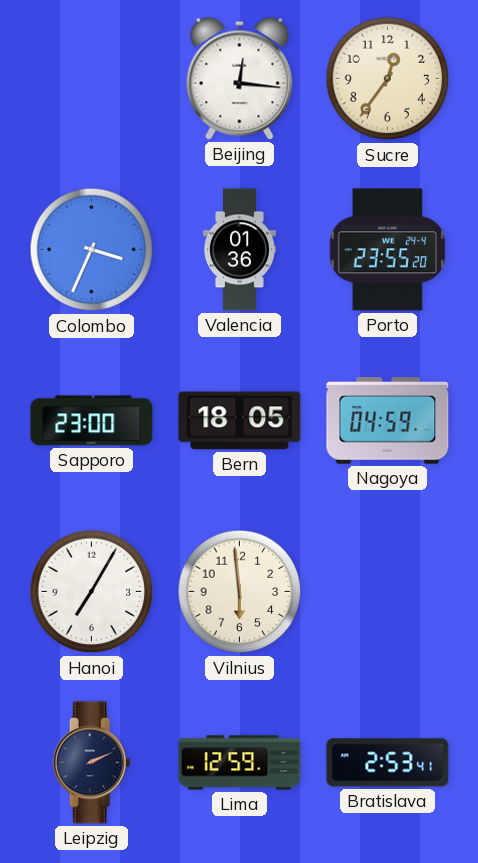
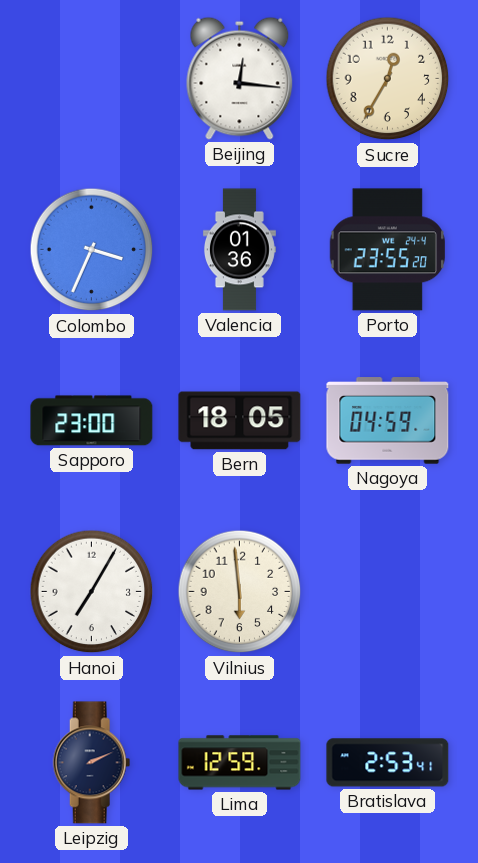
Sucre: 12:36 -> 12:35
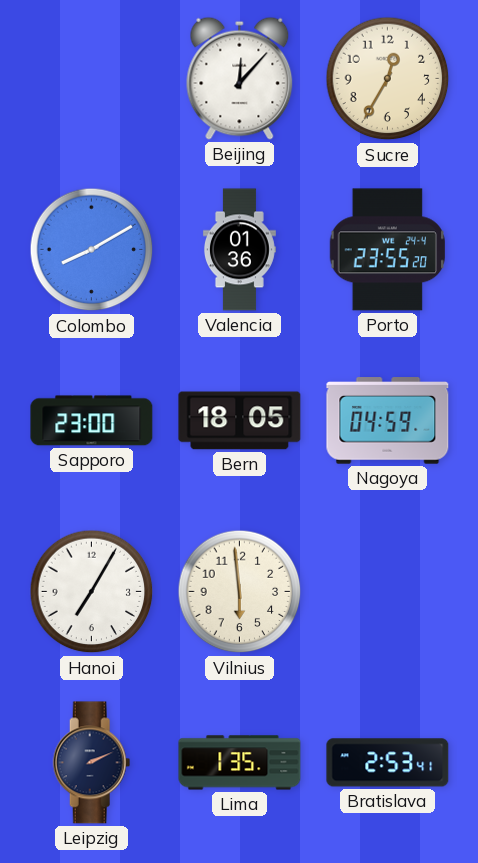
Beijing: 12:16 -> 12:07
Colombo: 3:34 -> 8:10
Lima: 12:59 -> 1:35
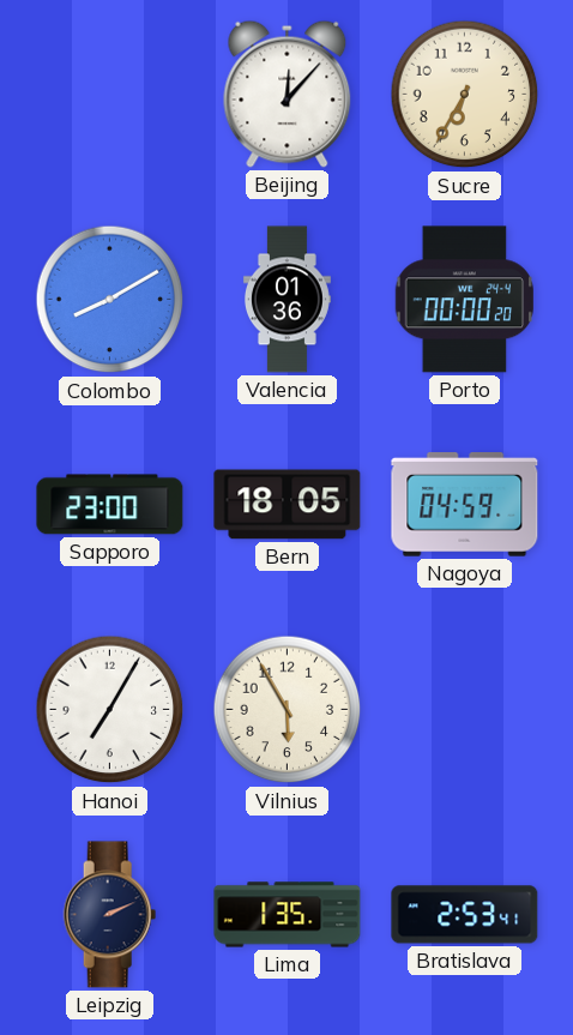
Sucre: 12:35 -> 6:35
Porto: 23:55 -> 00:00
Vilnius: 5:59 -> 5:55
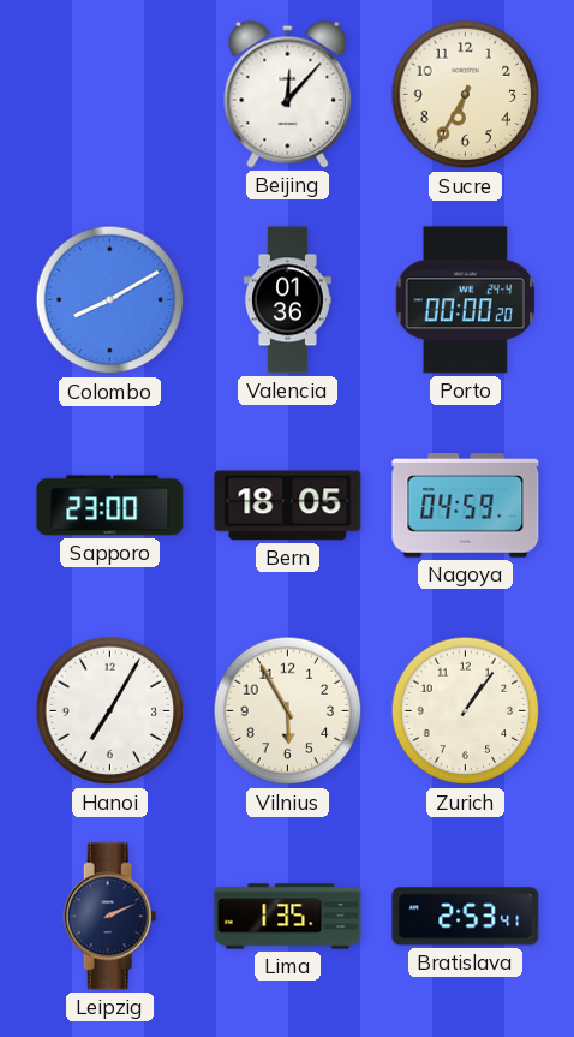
Zurich: none -> 1:06
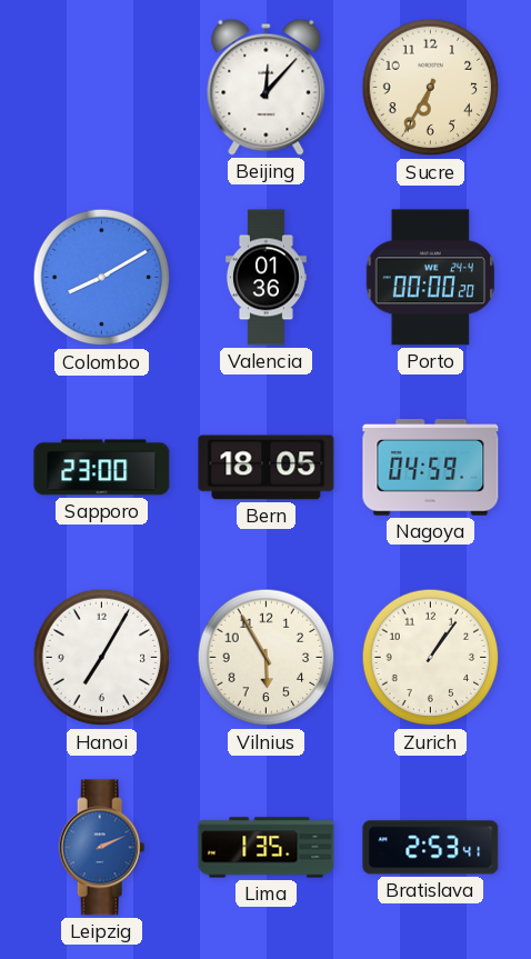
Leipzig dial: navy -> blue
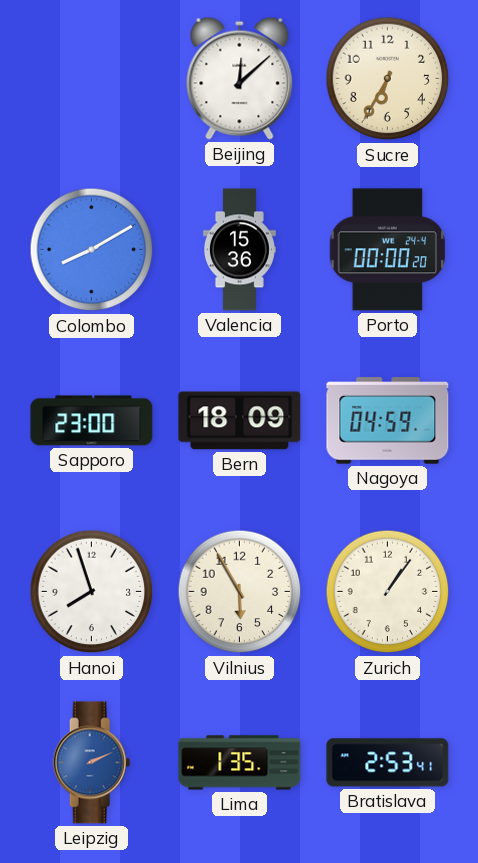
Beijing: 12:07 -> 12:08
Valencia: 01:36 -> 15:36
Bern: 18:05 -> 18:09
Hanoi: 7:05 -> 7:57
